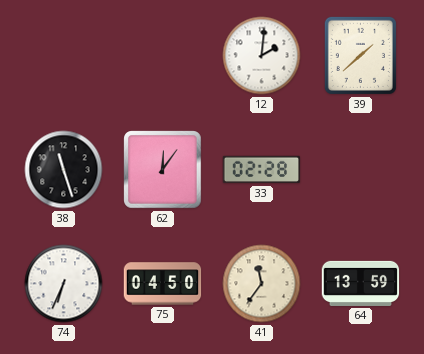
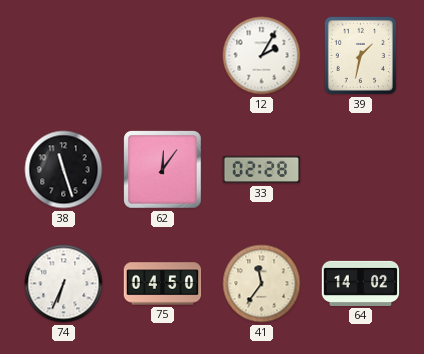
12: 2:01 -> 2:05
39: 1:38 -> 1:32
64: 13:59 -> 14:02
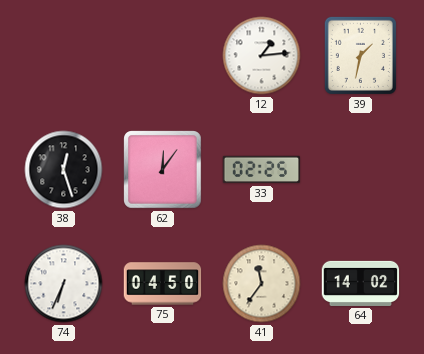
12: 2:05 -> 1:14
38: 11:27 -> 12:27
33: 02:28 -> 02:25
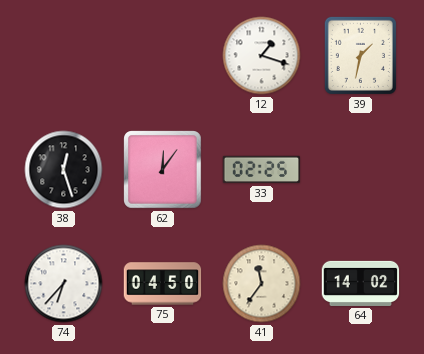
12: 1:14 -> 1:18
74: 6:34 -> 6:37
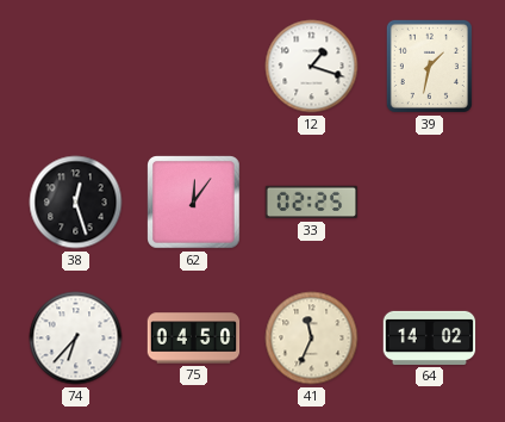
41: 11:36 -> 11:34
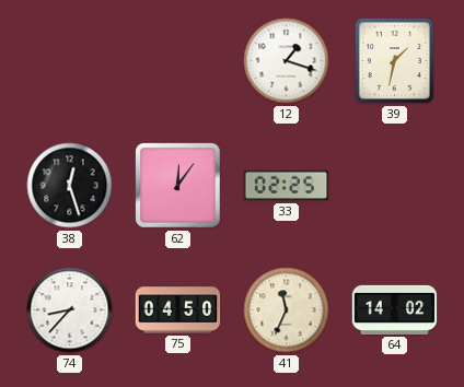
74: 6:37 -> 8:37
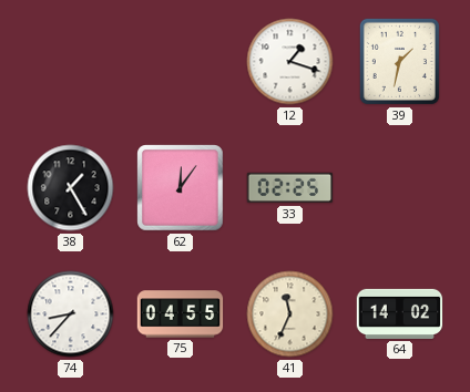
38: 12:27 -> 1:25
75: 04:50 -> 04:55
